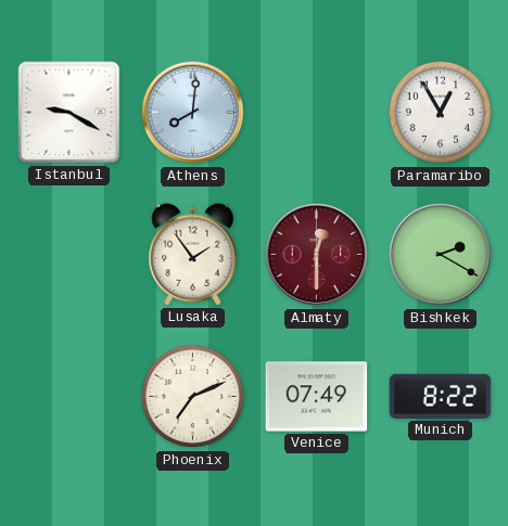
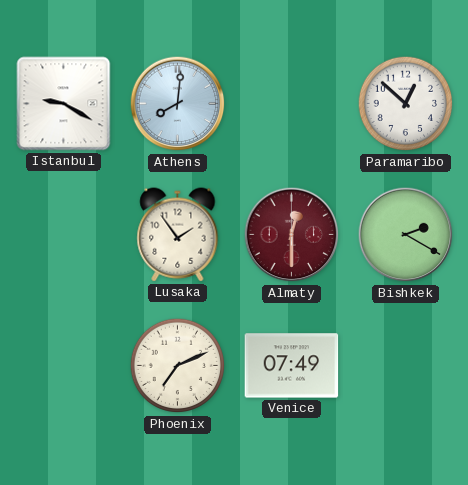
Paramaribo: 12:55 -> 12:52
Munich: 8:22 -> none
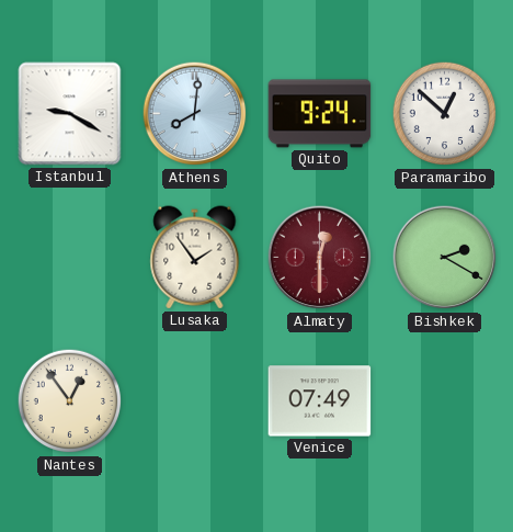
Quito: none -> 9:24
Nantes: none -> 12:54
Phoenix: 7:11 -> none
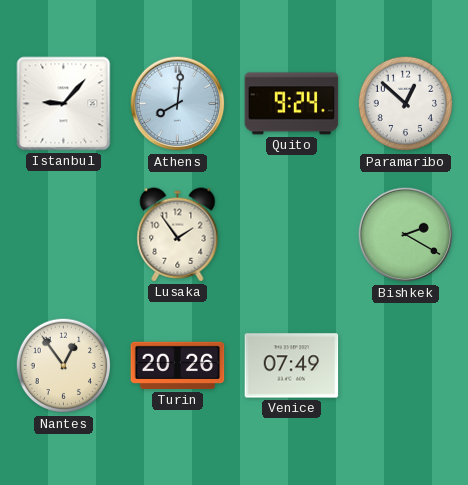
Istanbul: 9:20 -> 9:07
Almaty: 12:30 -> none
Turin: none -> 20:26
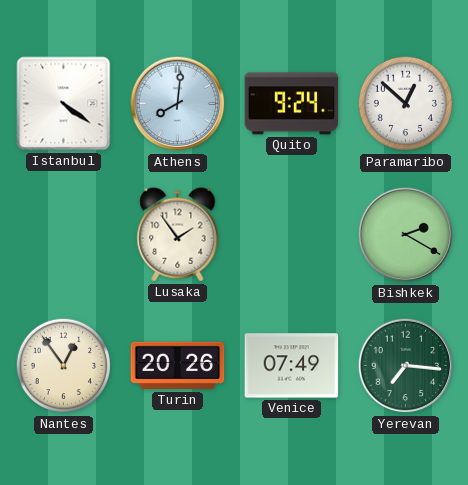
Istanbul: 9:07 -> 4:21
Yerevan: none -> 7:16
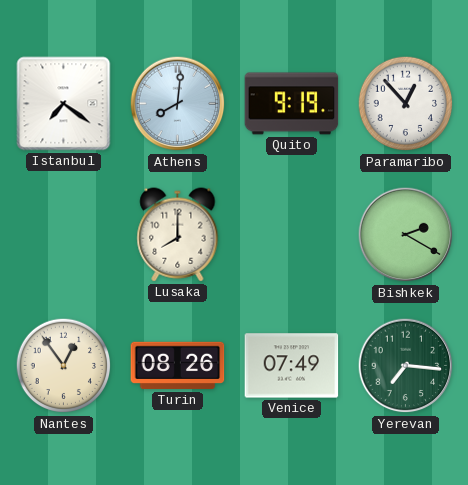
Istanbul: 4:21 -> 7:21
Quito: 9:24 -> 9:19
Paramaribo: 12:52 -> 12:53
Lusaka: 1:54 -> 8:00
Turin: 20:26 -> 08:26
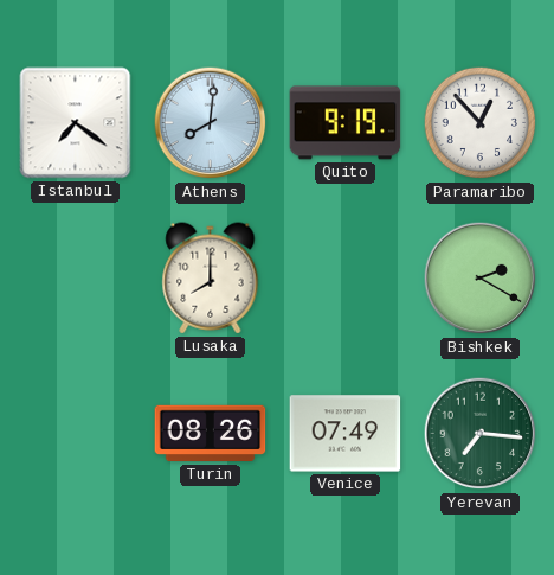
Nantes: 12:54 -> none
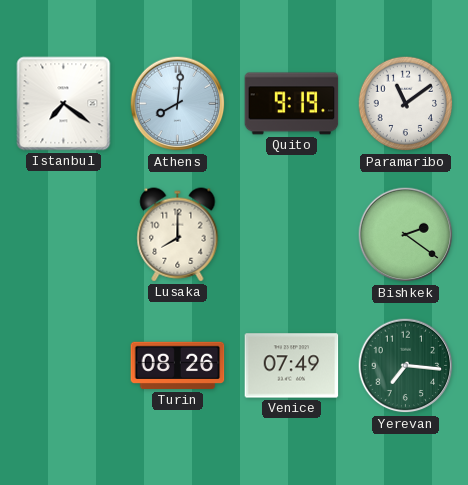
Paramaribo: 12:53 -> 11:09
Bishkek: 2:20 -> 2:21
